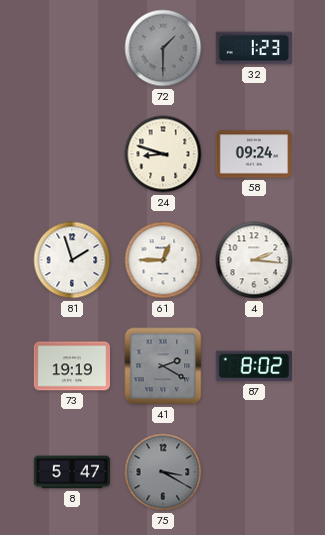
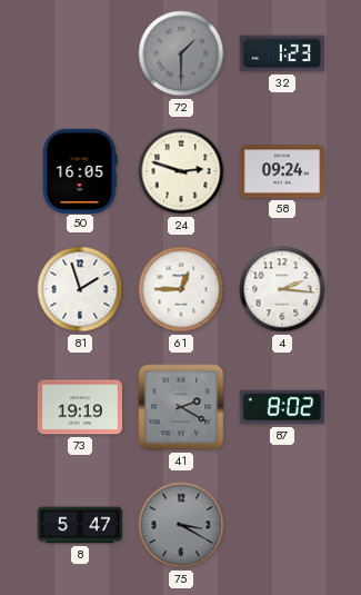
50: none -> 16:05
24: 8:48 -> 2:48
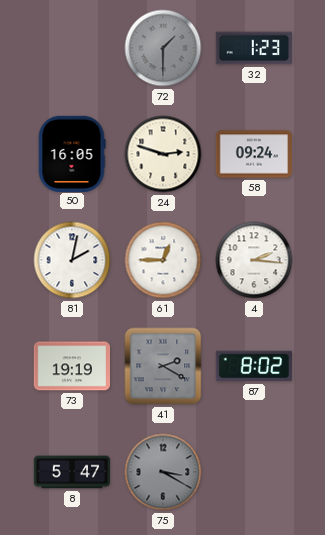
81: 1:57 -> 2:02
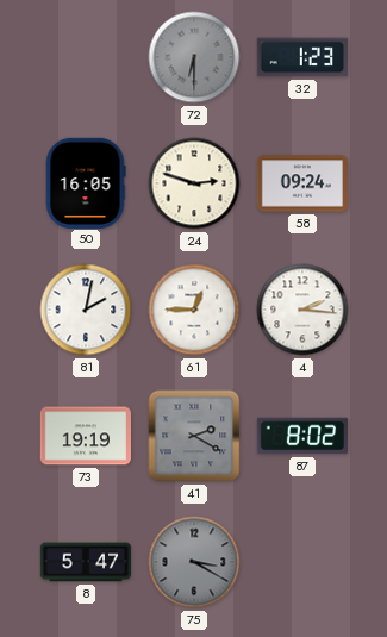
72: 1:30 -> 6:30
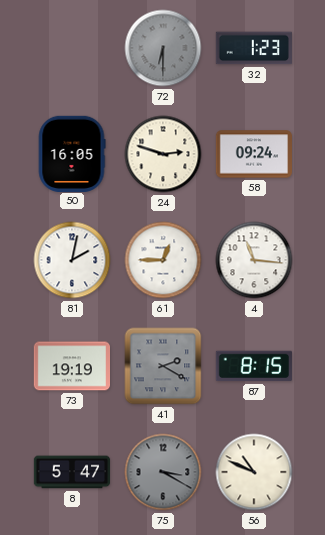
4: 2:16 -> 11:16
87: 8:02 -> 8:15
56: none -> 10:49
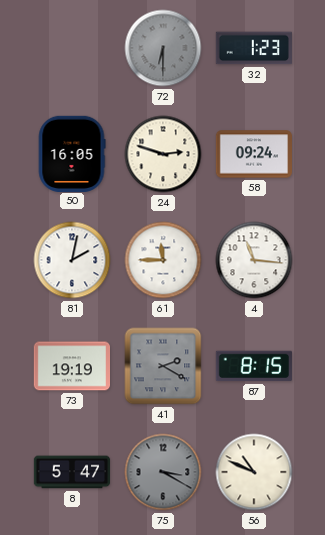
61: 12:45 -> 11:45
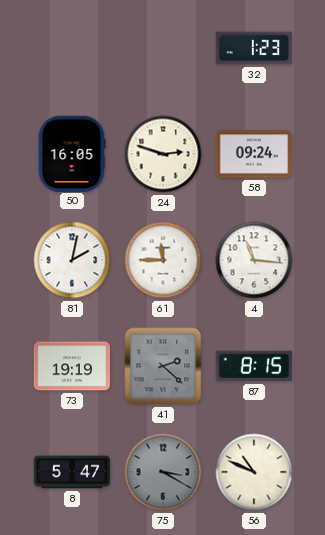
72: 6:30 -> none
41: 2:20 -> 2:22
